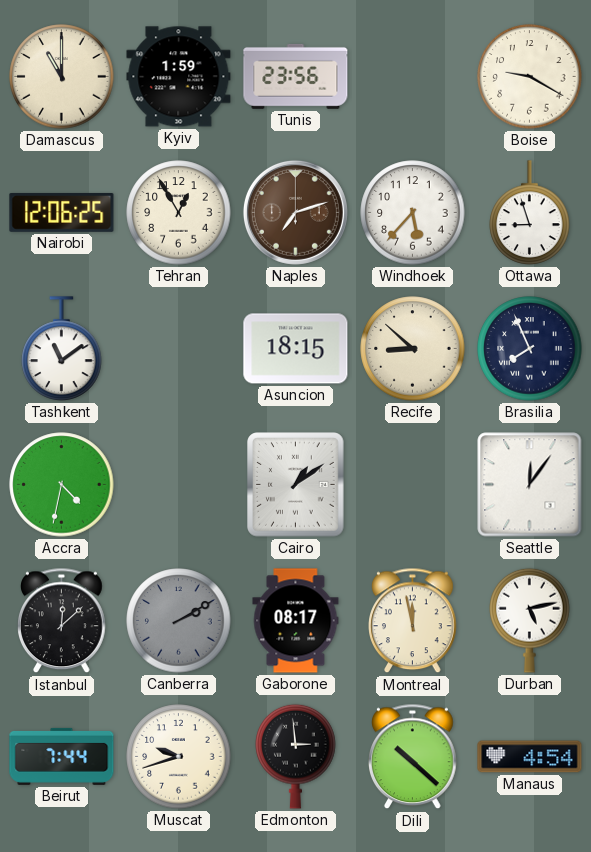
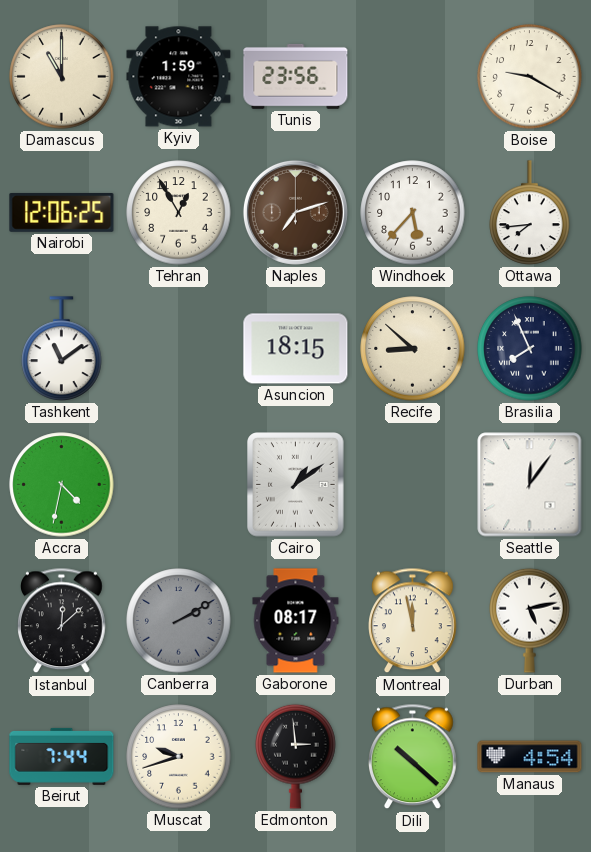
Ottawa: 8:57 -> 7:44
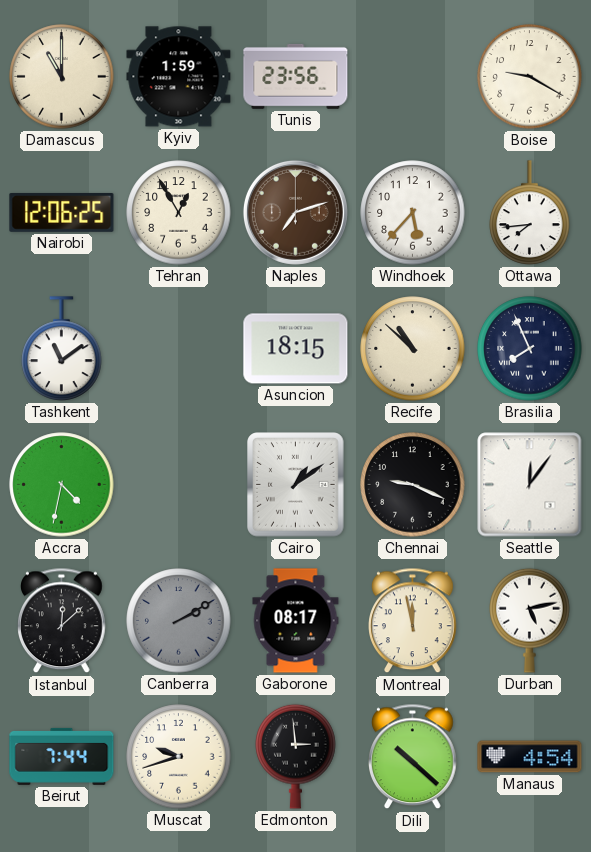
Recife: 8:52 -> 10:52
Chennai: none -> 9:19
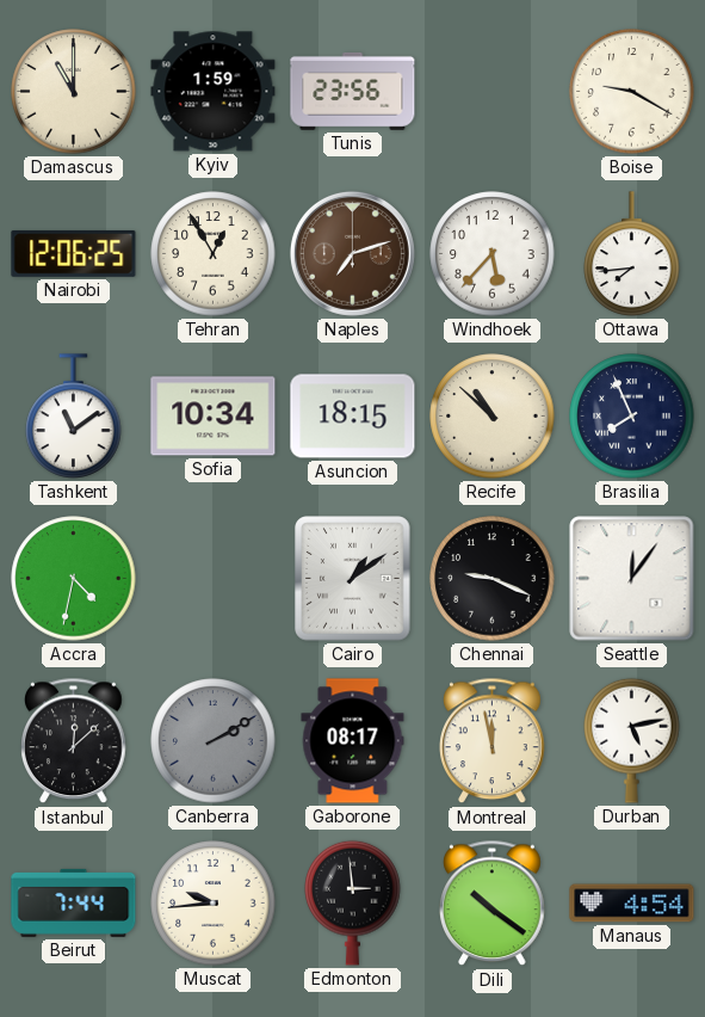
Sofia: none -> 10:34
Muscat: 9:42 -> 9:44
Dili: 10:22 -> 10:21
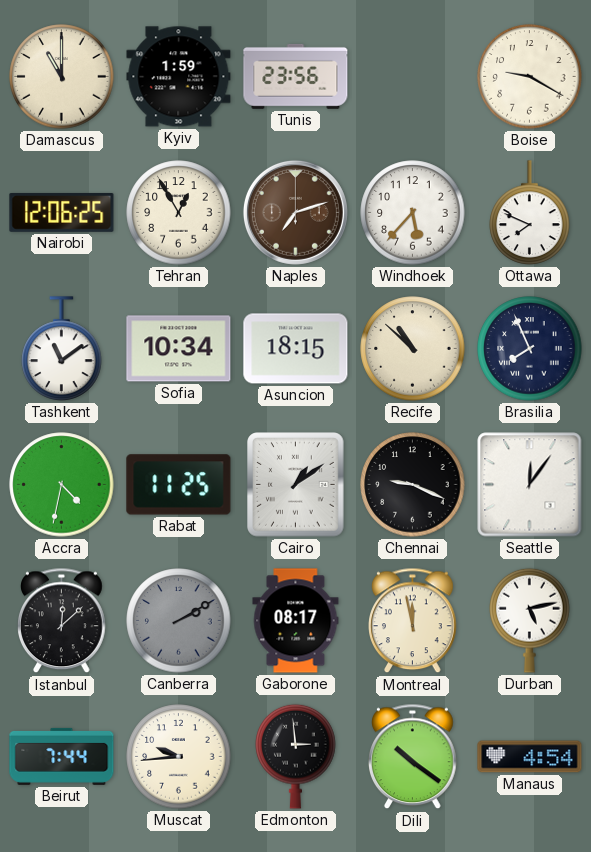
Ottawa: 7:44 -> 7:49
Rabat: none -> 11:25
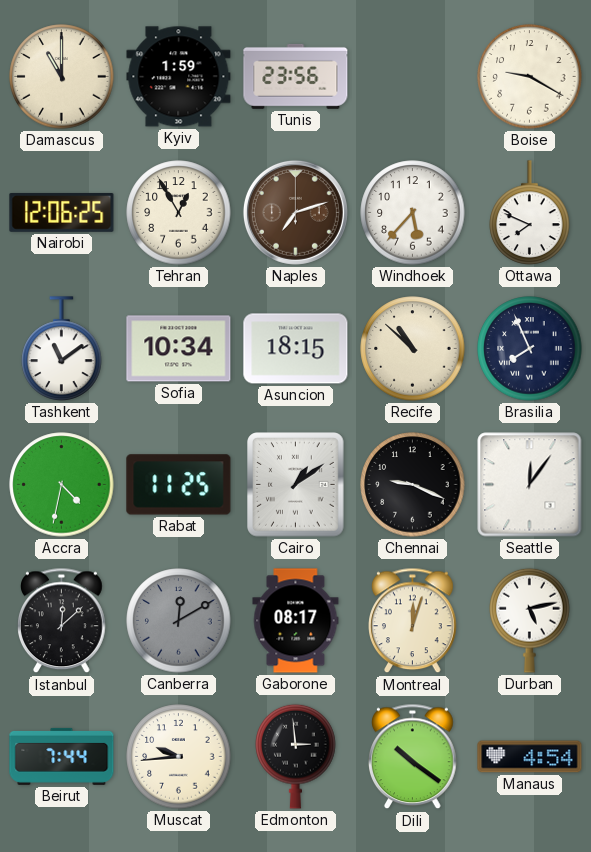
Canberra: 2:10 -> 12:10
Montreal: 11:58 -> 12:03
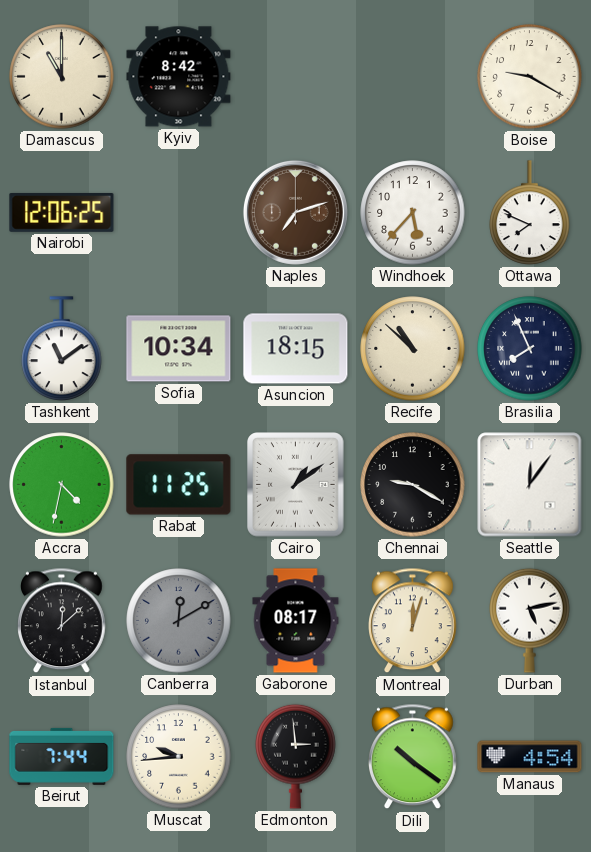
Kyiv: 1:59 -> 8:42
Tunis: 23:56 -> none
Tehran: 12:55 -> none
Chennai: 9:19 -> 9:20
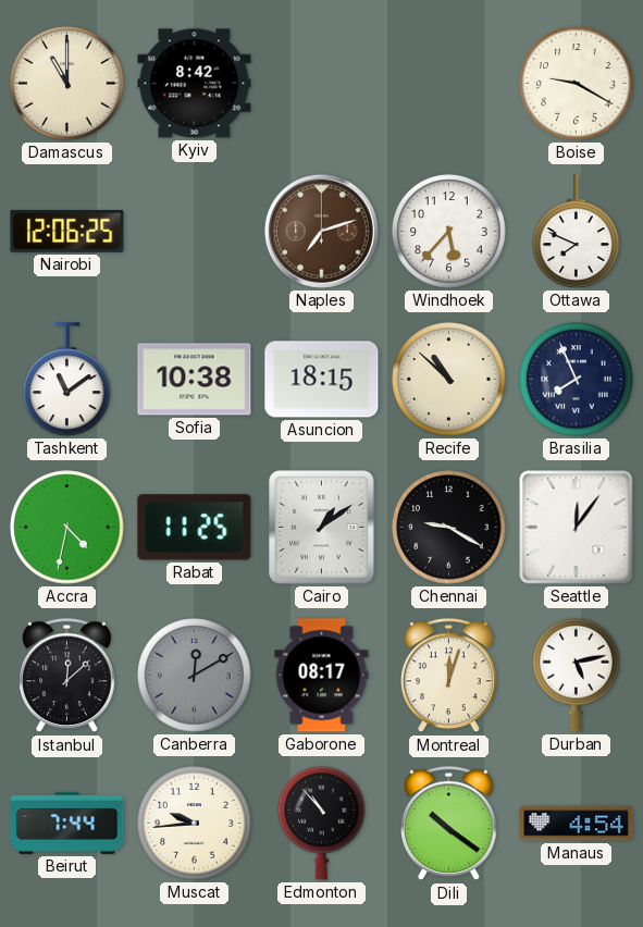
Sofia: 10:34 -> 10:38
Edmonton: 2:59 -> 10:53
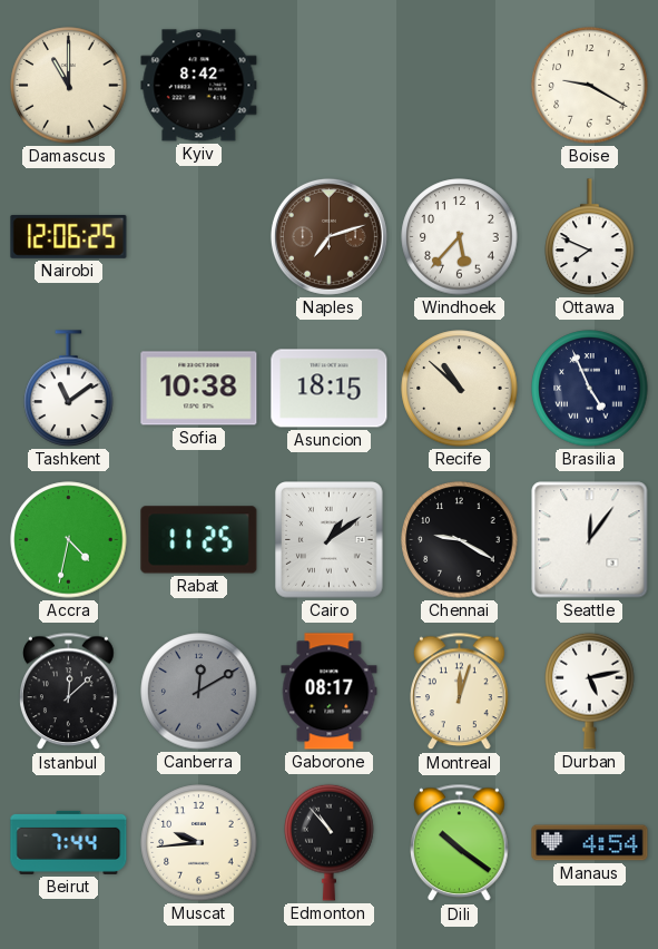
Brasilia: 7:56 -> 4:56
